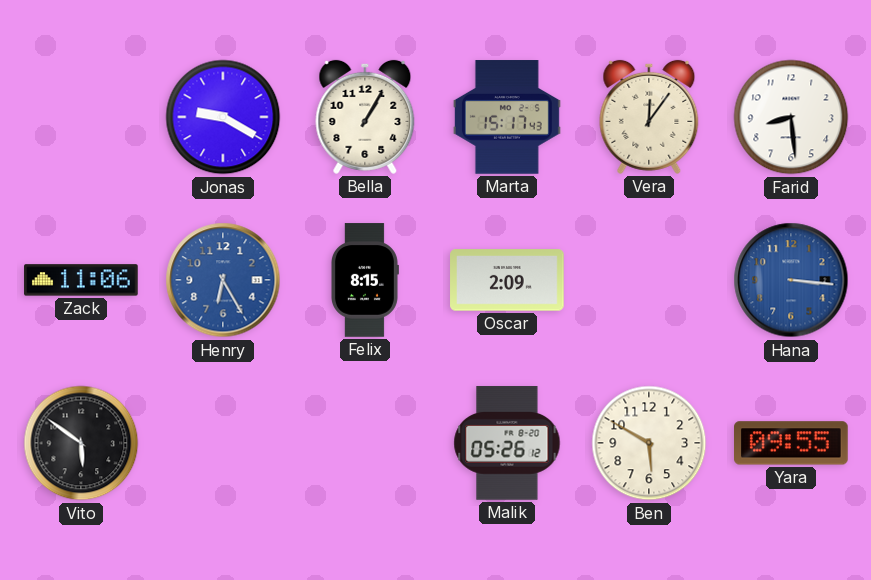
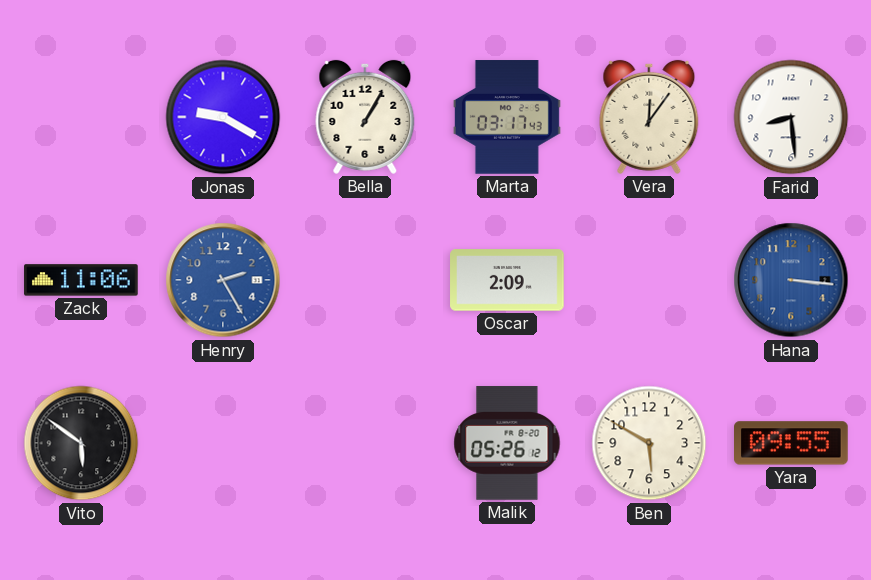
Marta: 15:17 -> 03:17
Henry: 6:25 -> 2:25
Felix: 8:15 -> none
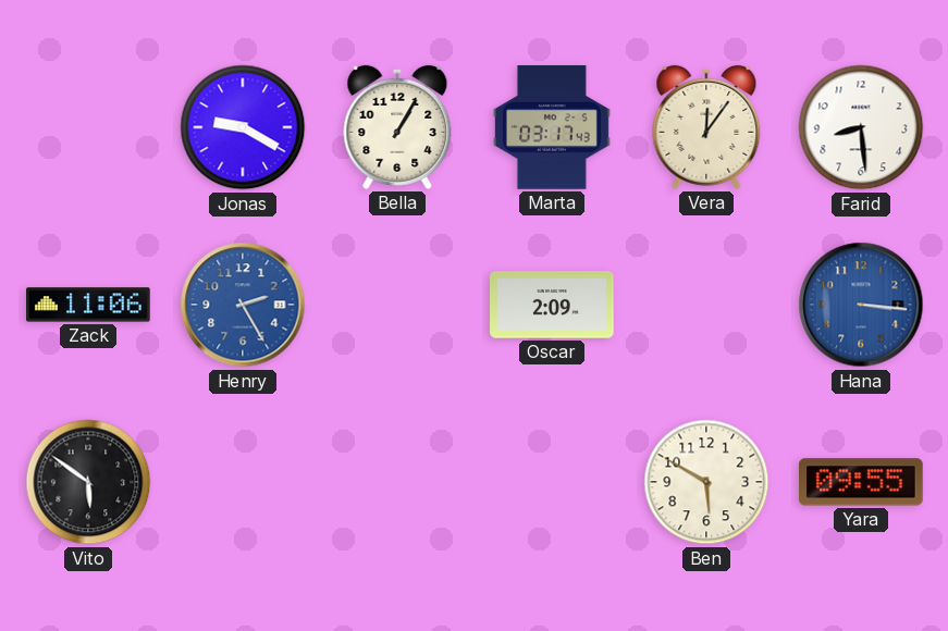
Malik: 05:26 -> none
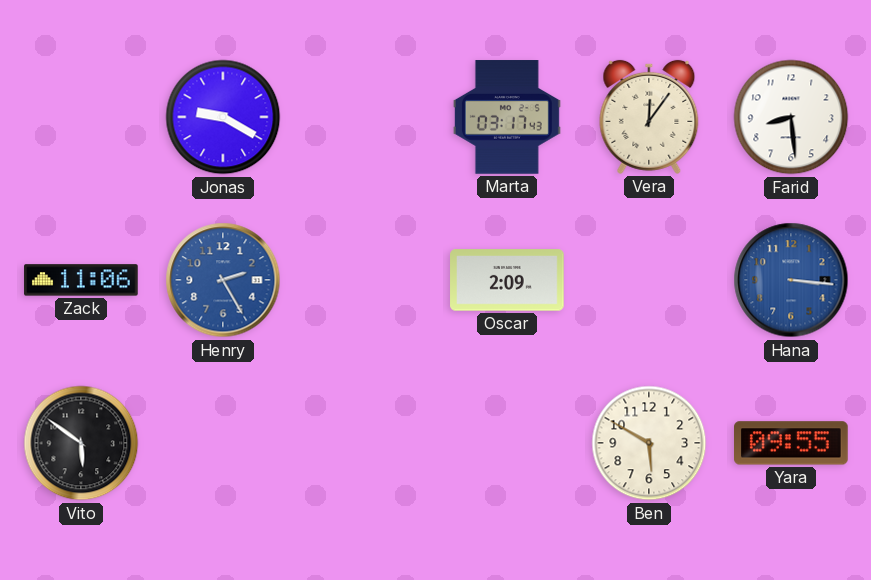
Bella: 1:05 -> none
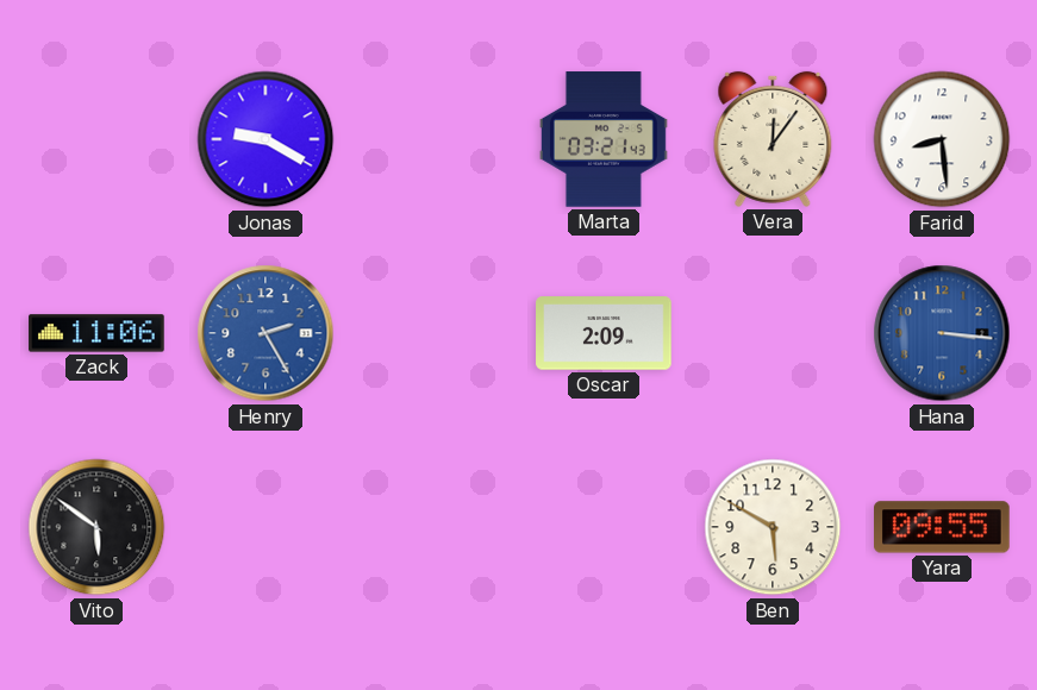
Marta: 03:17 -> 03:21
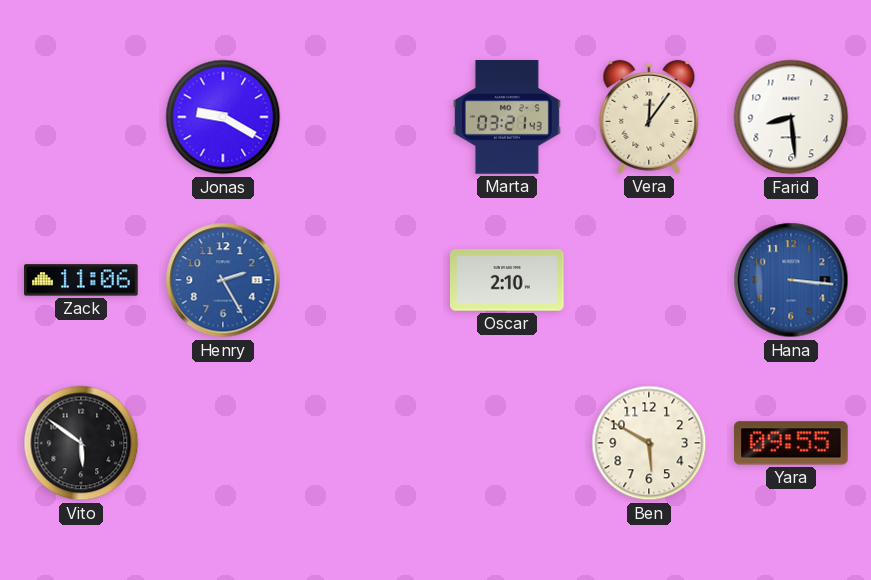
Oscar: 2:09 -> 2:10
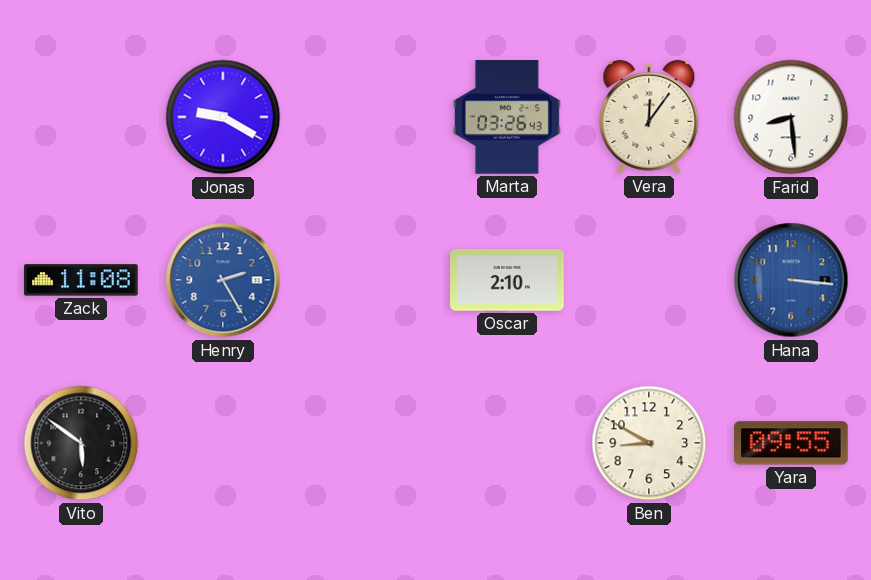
Marta: 03:21 -> 03:26
Zack: 11:06 -> 11:08
Ben: 5:50 -> 8:50
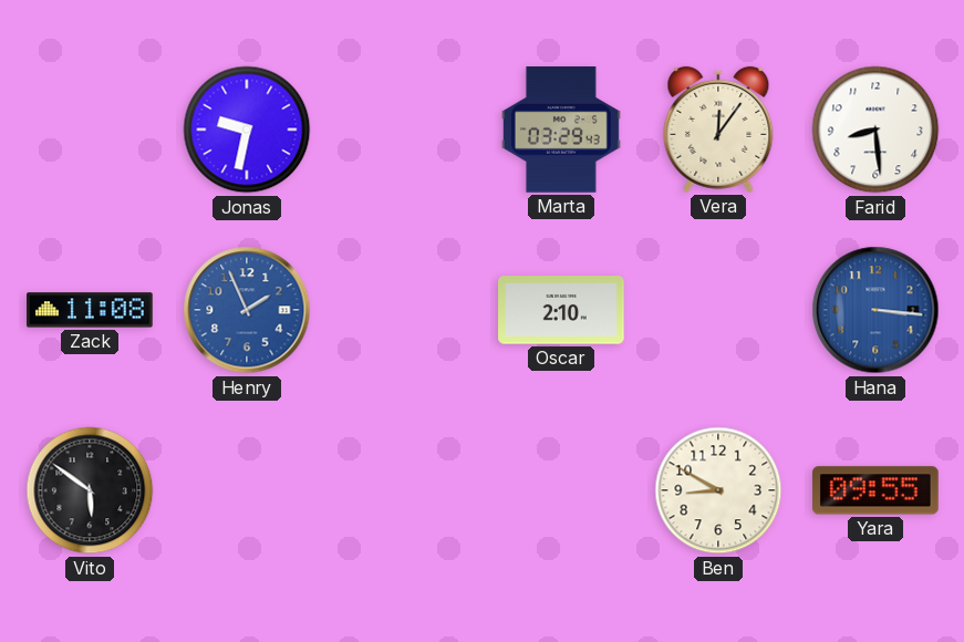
Jonas: 9:20 -> 9:32
Marta: 03:26 -> 03:29
Henry: 2:25 -> 1:56
